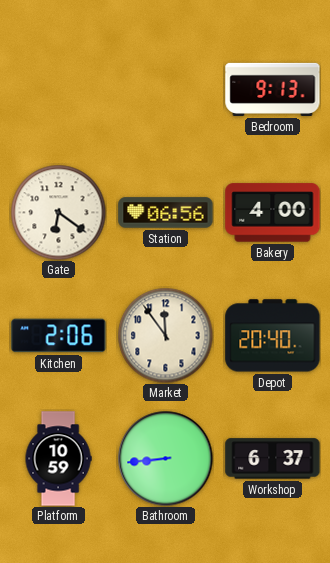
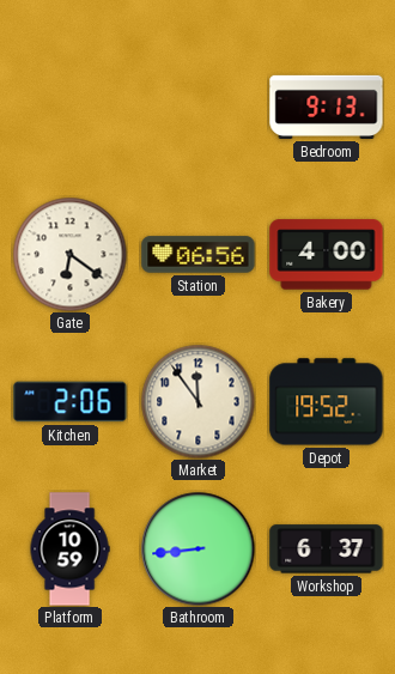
Depot: 20:40 -> 19:52
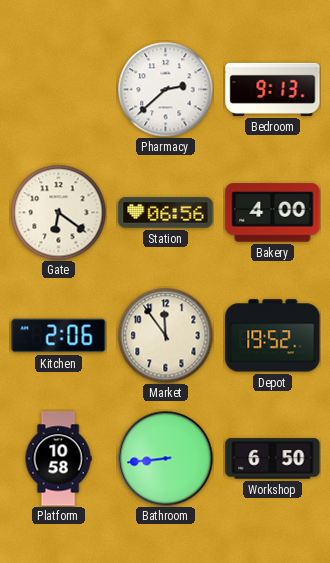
Pharmacy: none -> 2:38
Platform: 10:59 -> 10:58
Workshop: 6:37 -> 6:50
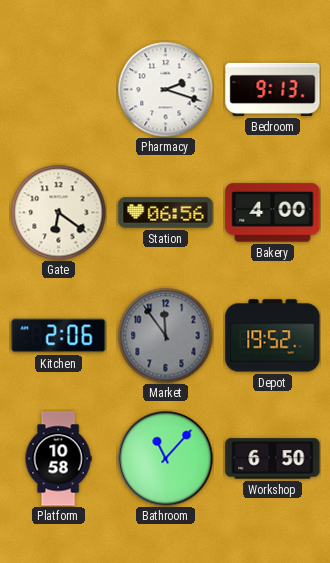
Pharmacy: 2:38 -> 2:18
Market dial: cream -> grey
Bathroom: 8:44 -> 11:07
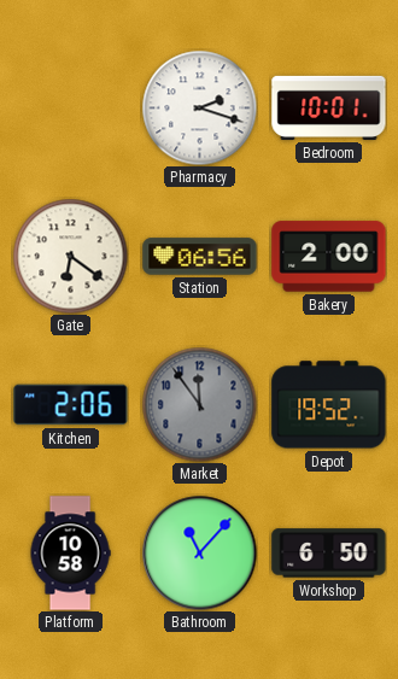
Bedroom: 9:13 -> 10:01
Bakery: 4:00 -> 2:00
